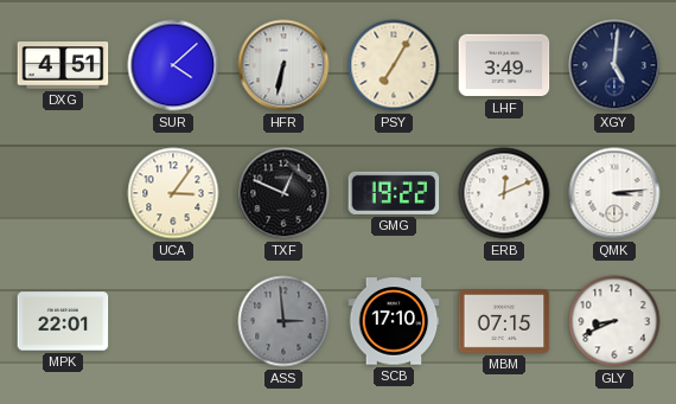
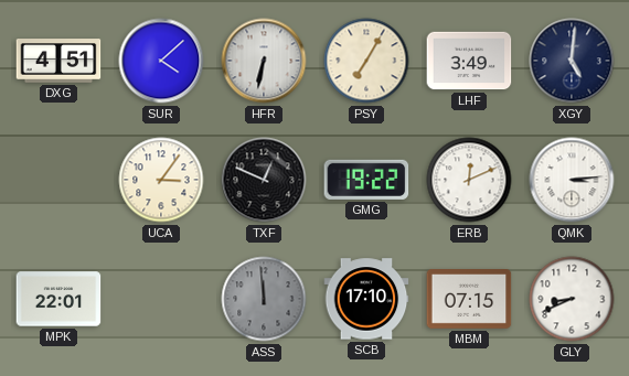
ASS: 2:59 -> 11:59
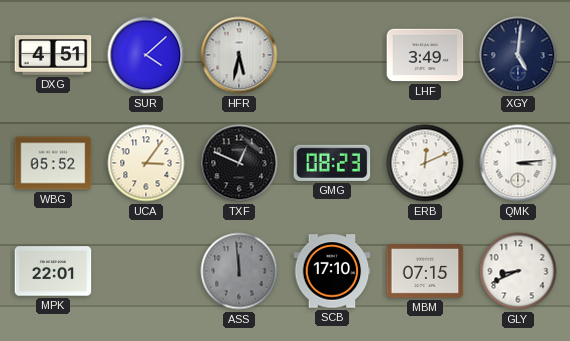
HFR: 6:32 -> 5:32
PSY: 7:05 -> none
WBG: none -> 05:52
GMG: 19:22 -> 08:23
